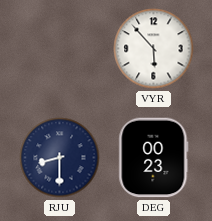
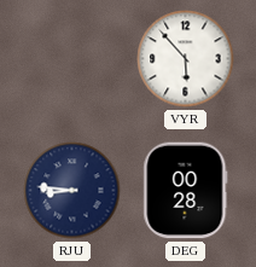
RJU: 8:30 -> 8:46
DEG: 00:23 -> 00:28
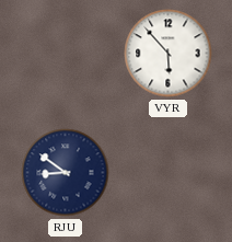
RJU: 8:46 -> 8:51
DEG: 00:28 -> none
